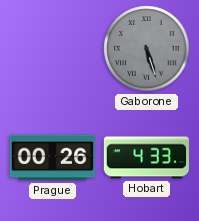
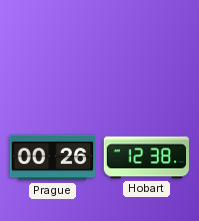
Gaborone: 5:27 -> none
Hobart: 4:33 -> 12:38
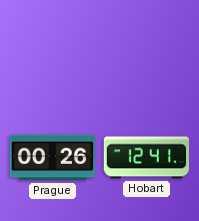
Hobart: 12:38 -> 12:41
